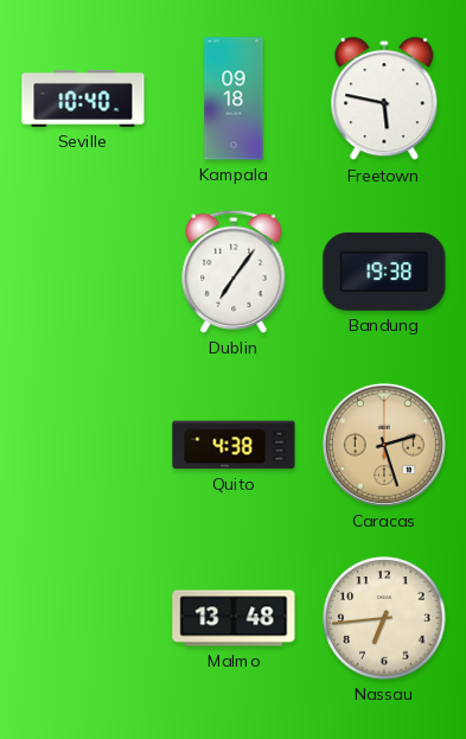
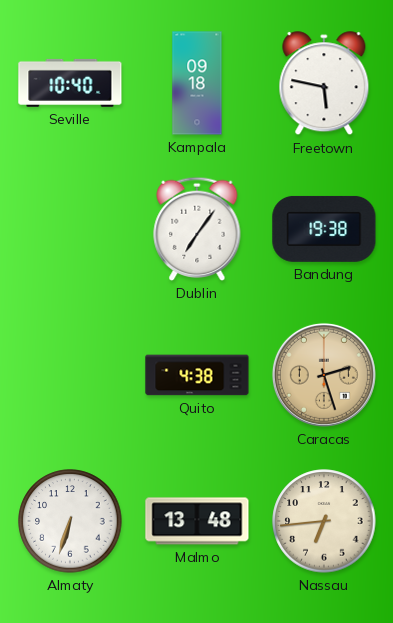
Almaty: none -> 6:33
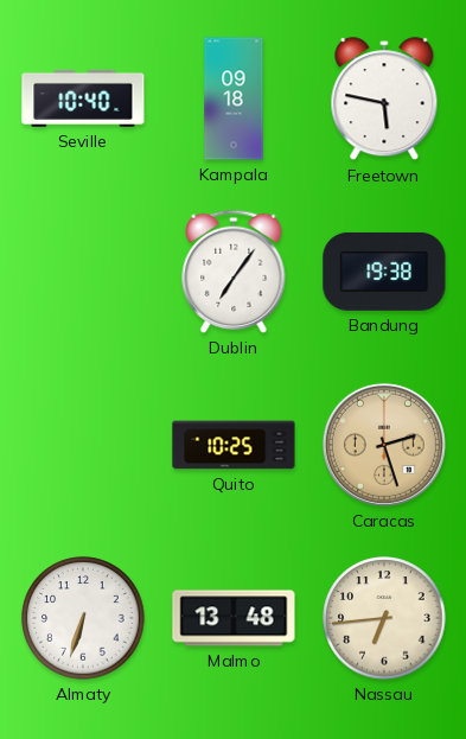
Quito: 4:38 -> 10:25
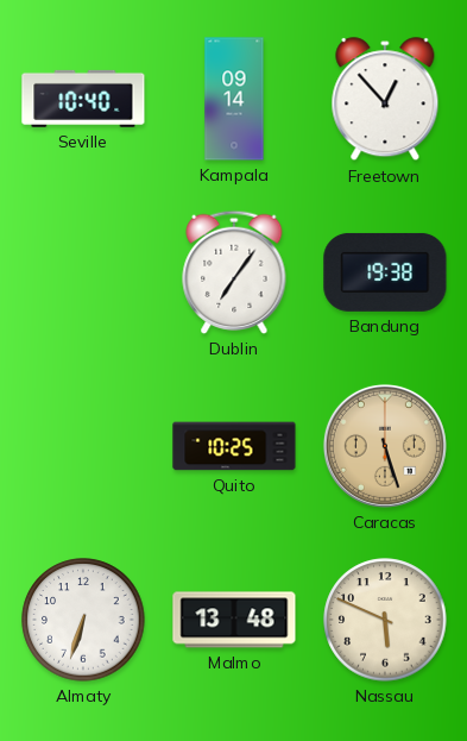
Kampala: 09:18 -> 09:14
Freetown: 5:47 -> 12:53
Caracas: 2:27 -> 5:27
Nassau: 6:44 -> 5:49
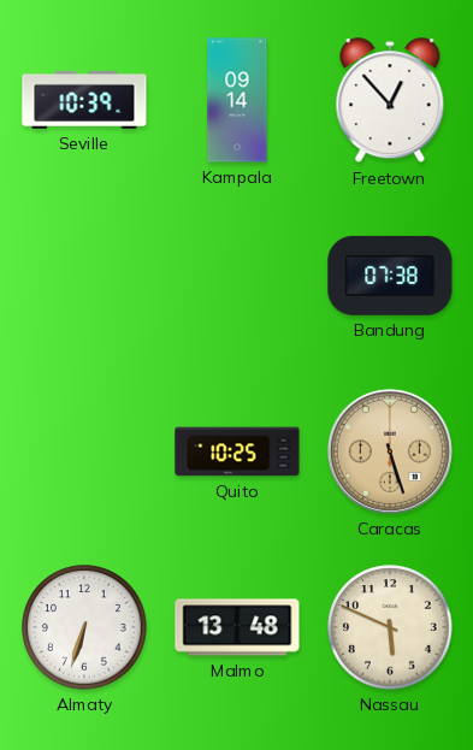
Seville: 10:40 -> 10:39
Dublin: 7:06 -> none
Bandung: 19:38 -> 07:38
